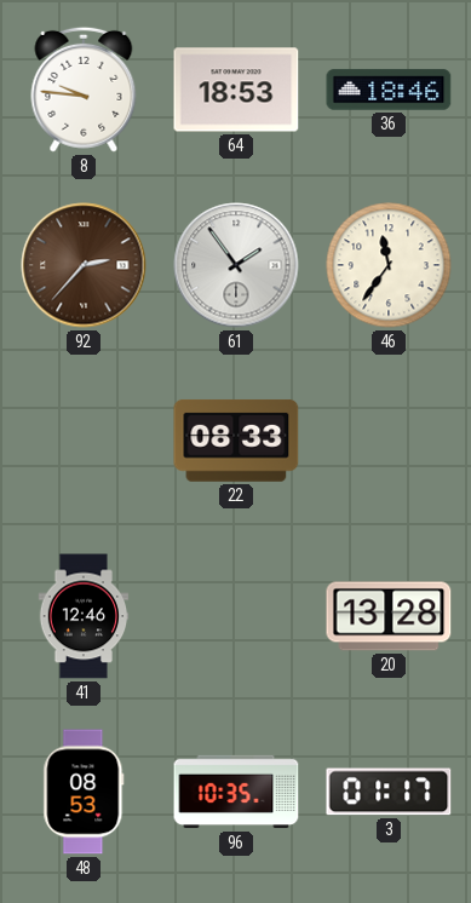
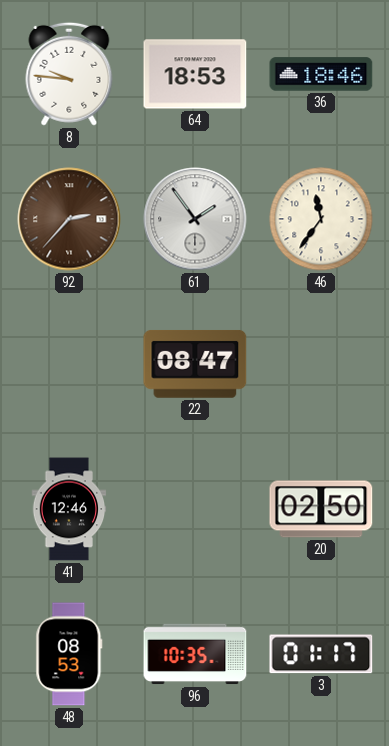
22: 08:33 -> 08:47
20: 13:28 -> 02:50
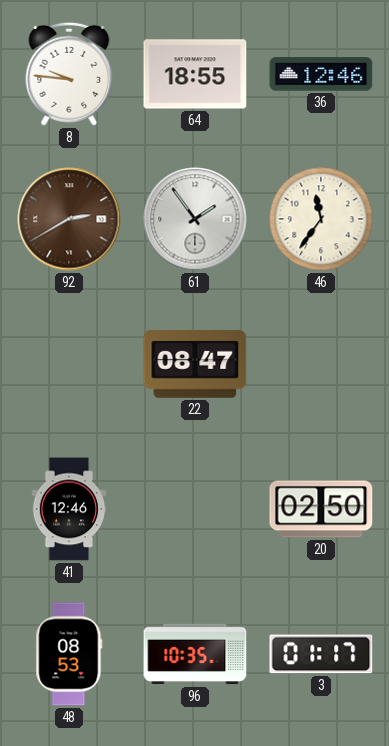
64: 18:53 -> 18:55
36: 18:46 -> 12:46
92: 2:37 -> 2:40
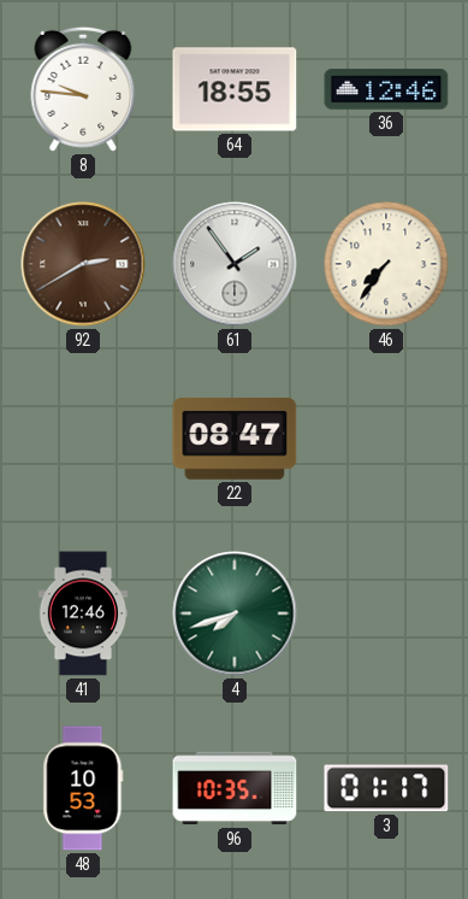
46: 11:36 -> 7:36
4: none -> 7:42
20: 02:50 -> none
48: 08:53 -> 10:53
